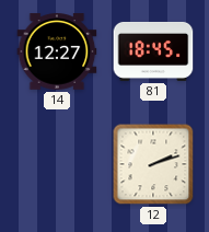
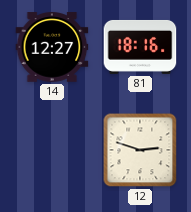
81: 18:45 -> 18:16
12: 2:12 -> 2:48
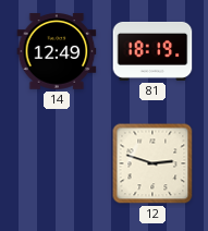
14: 12:27 -> 12:49
81: 18:16 -> 18:19
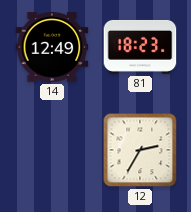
81: 18:19 -> 18:23
12: 2:48 -> 2:35
